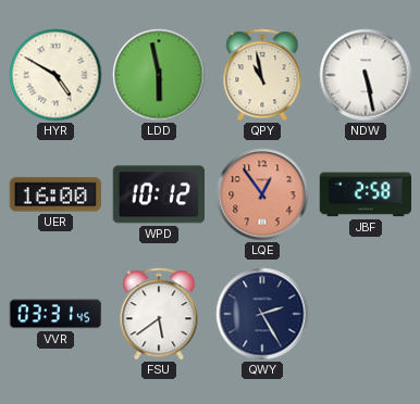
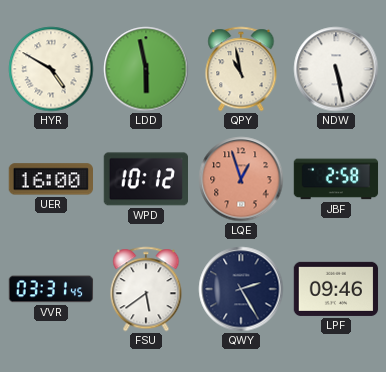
LQE: 12:54 -> 12:57
LPF: none -> 09:46
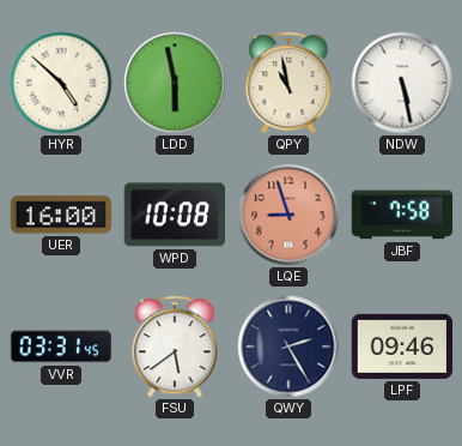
HYR: 4:50 -> 4:52
WPD: 10:12 -> 10:08
LQE: 12:57 -> 8:57
JBF: 2:58 -> 7:58
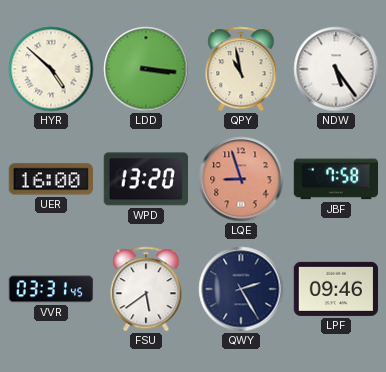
LDD: 5:58 -> 3:16
NDW: 5:28 -> 5:24
WPD: 10:08 -> 13:20
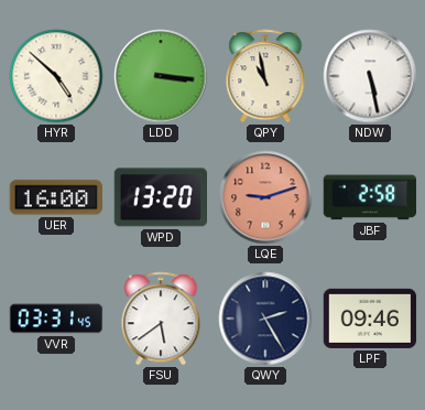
NDW: 5:24 -> 5:28
LQE: 8:57 -> 9:12
JBF: 7:58 -> 2:58
